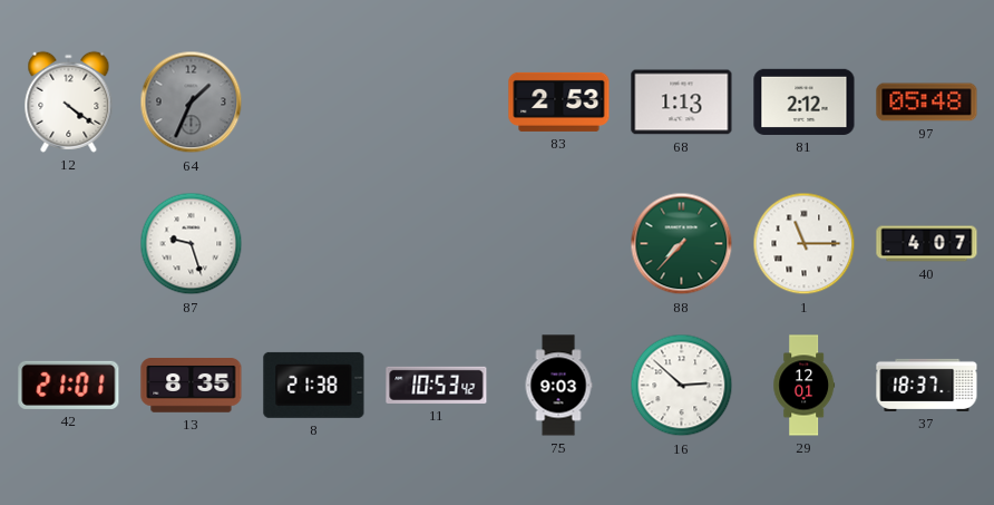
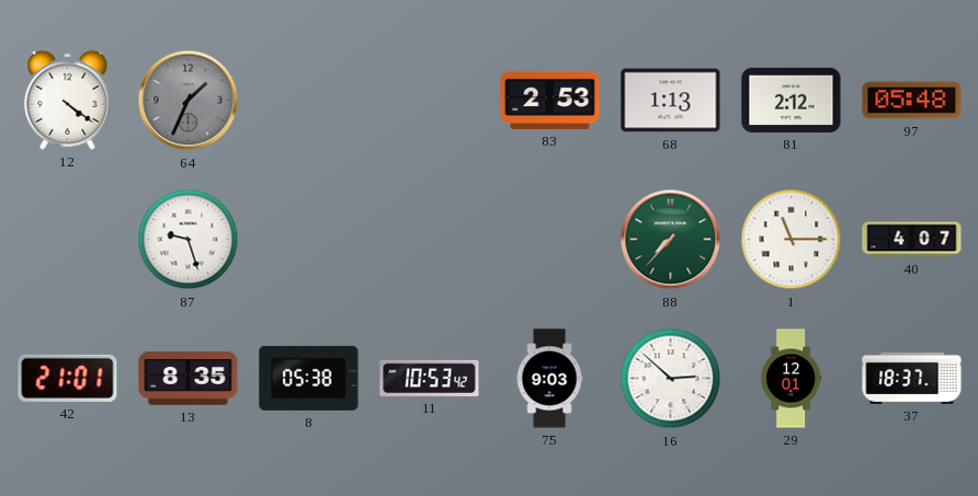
8: 21:38 -> 05:38
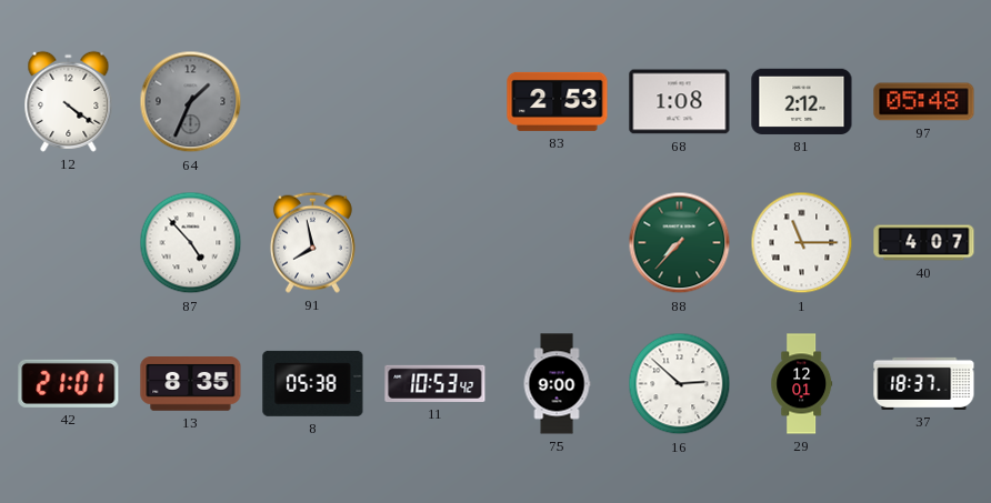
68: 1:13 -> 1:08
87: 9:27 -> 4:53
91: none -> 7:58
75: 9:03 -> 9:00
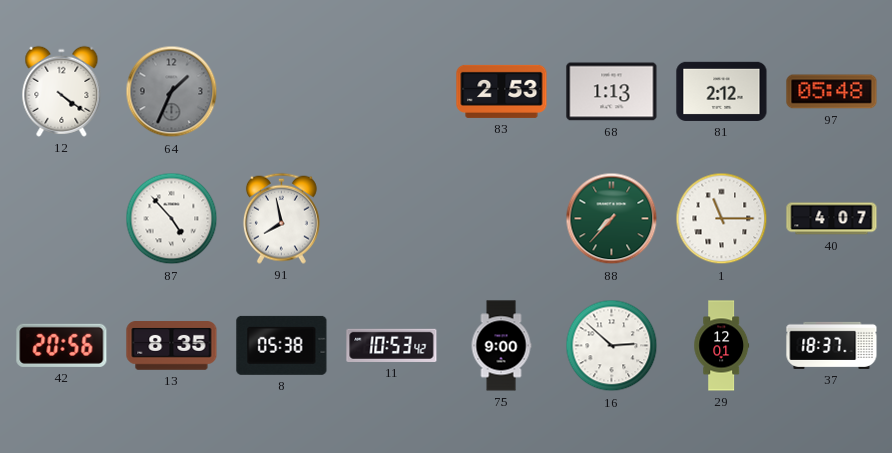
68: 1:08 -> 1:13
42: 21:01 -> 20:56
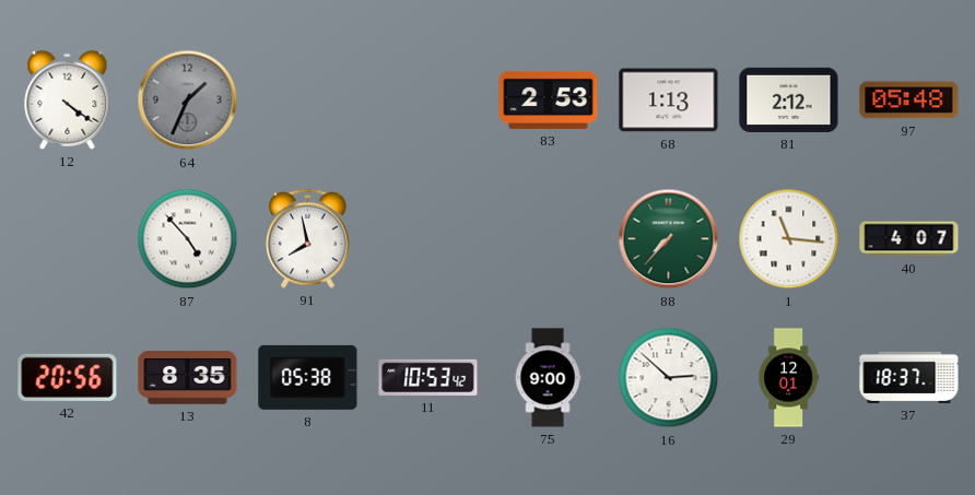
1: 11:15 -> 11:16
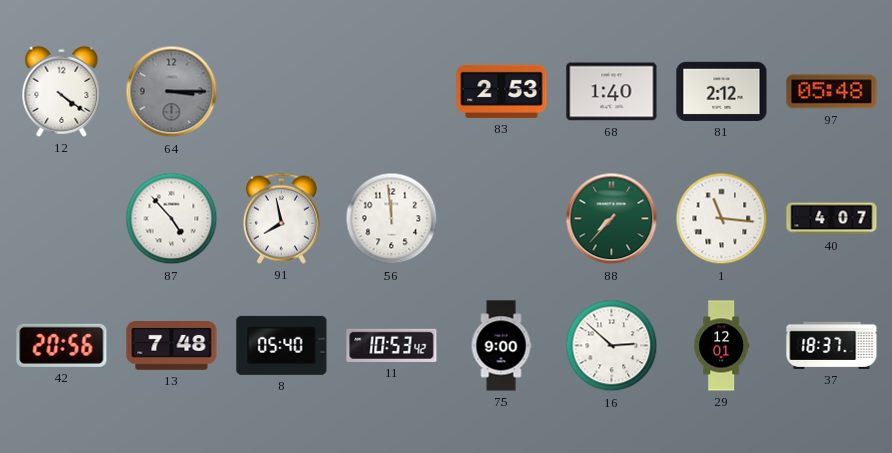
64: 1:34 -> 3:15
68: 1:13 -> 1:40
56: none -> 11:59
13: 8:35 -> 7:48
8: 05:38 -> 05:40
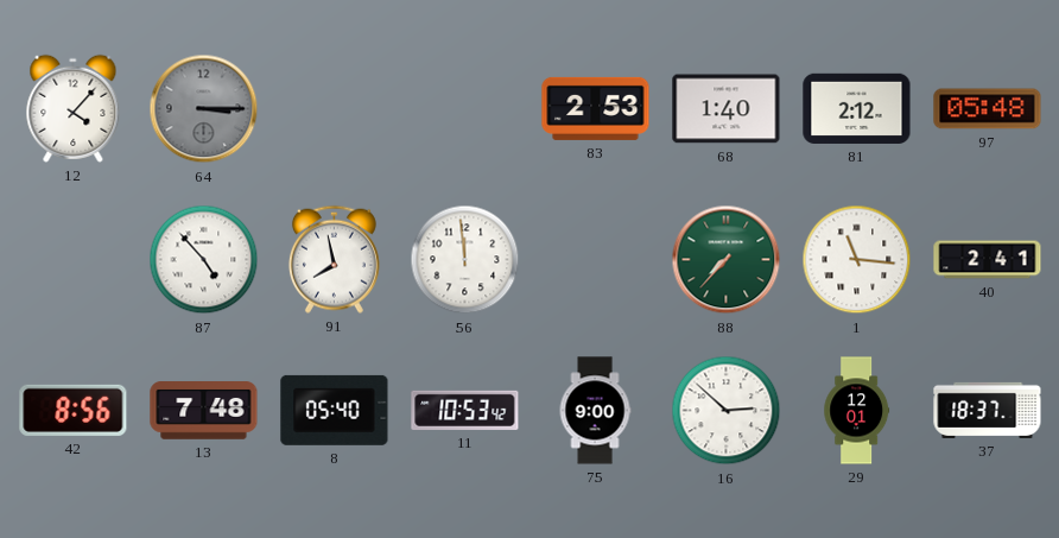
12: 4:21 -> 4:07
40: 4:07 -> 2:41
42: 20:56 -> 8:56
